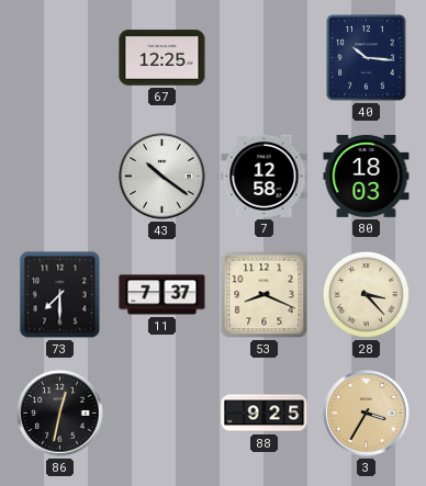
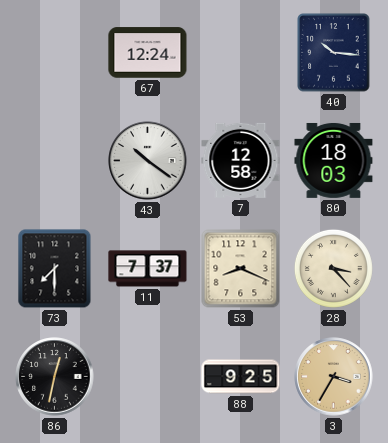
67: 12:25 -> 12:24
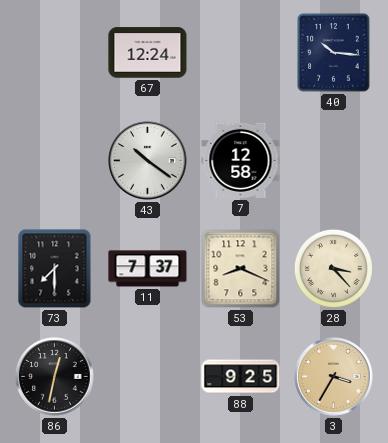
80: 18:03 -> none
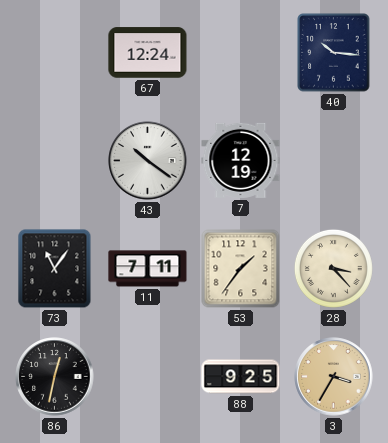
7: 12:58 -> 12:19
73: 7:30 -> 11:06
11: 7:37 -> 7:11
53: 8:19 -> 1:36
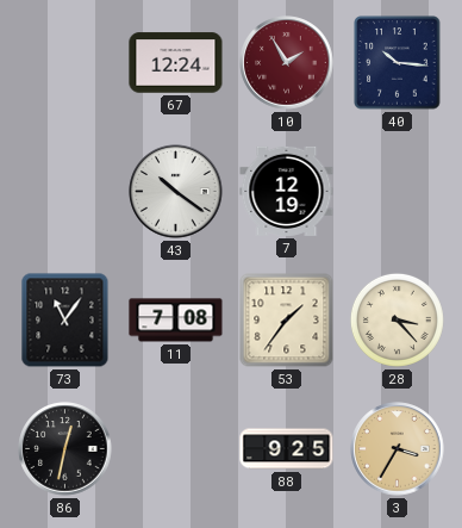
10: none -> 1:55
11: 7:11 -> 7:08
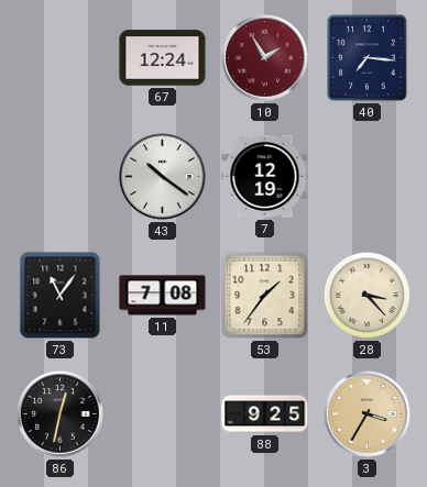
40: 10:16 -> 7:16
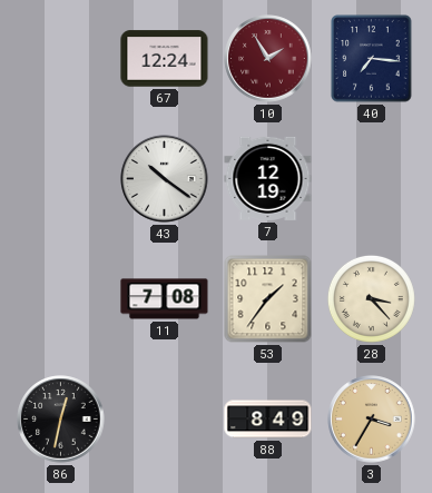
73: 11:06 -> none
88: 9:25 -> 8:49
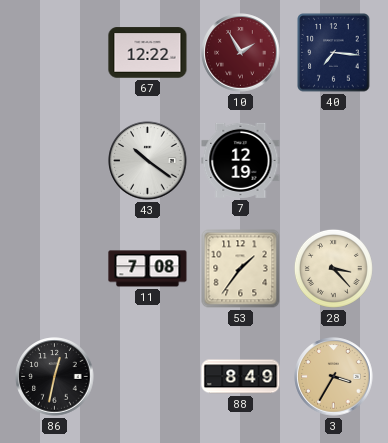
67: 12:24 -> 12:22
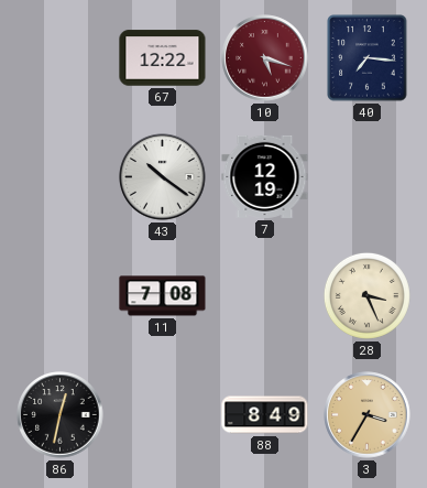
10: 1:55 -> 5:18
53: 1:36 -> none
28: 3:23 -> 3:26
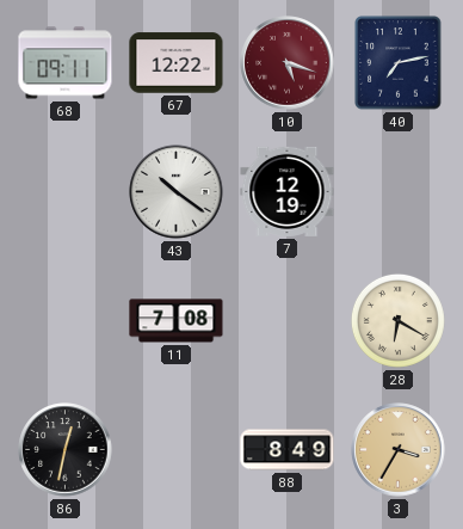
68: none -> 09:11
40: 7:16 -> 7:13
28: 3:26 -> 6:20
